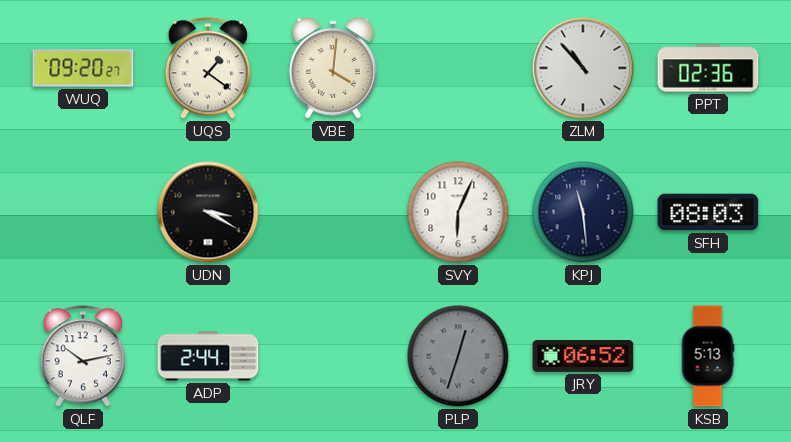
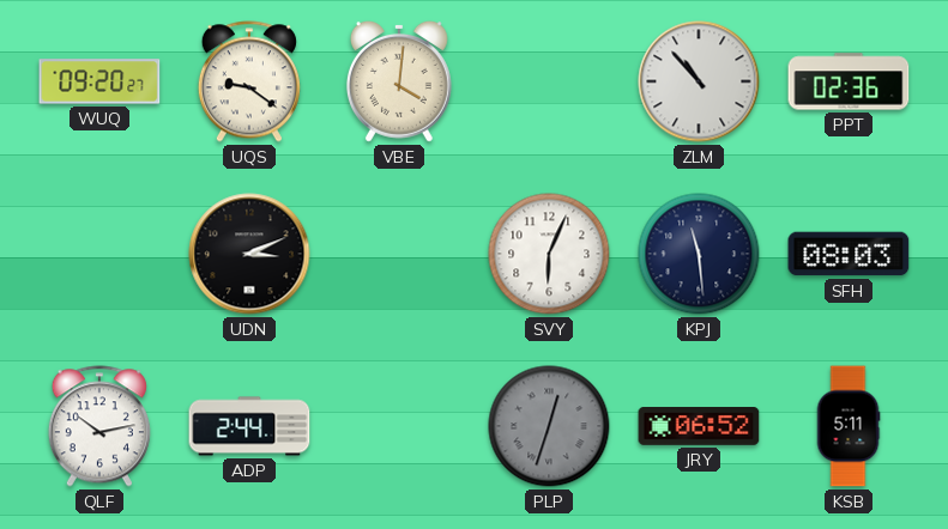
UQS: 1:21 -> 9:21
UDN: 3:20 -> 3:11
KSB: 5:13 -> 5:11
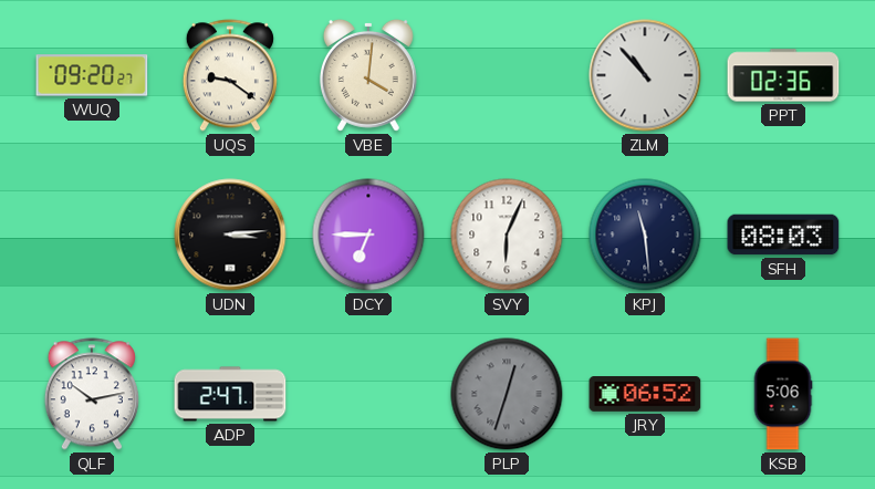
UDN: 3:11 -> 3:14
DCY: none -> 6:45
ADP: 2:44 -> 2:47
KSB: 5:11 -> 5:06
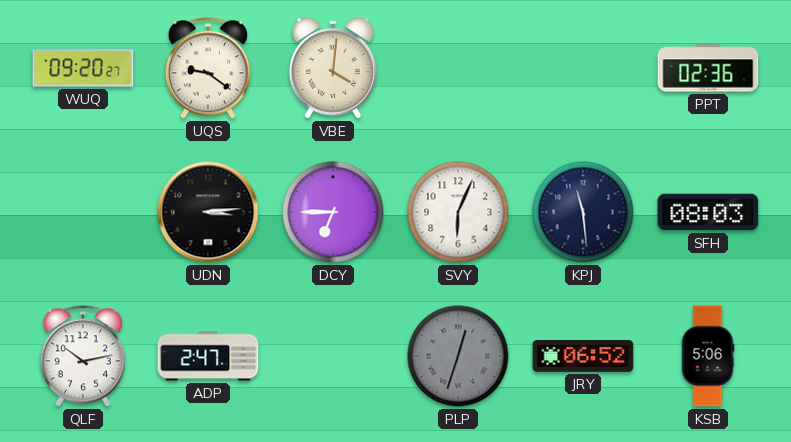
ZLM: 10:53 -> none
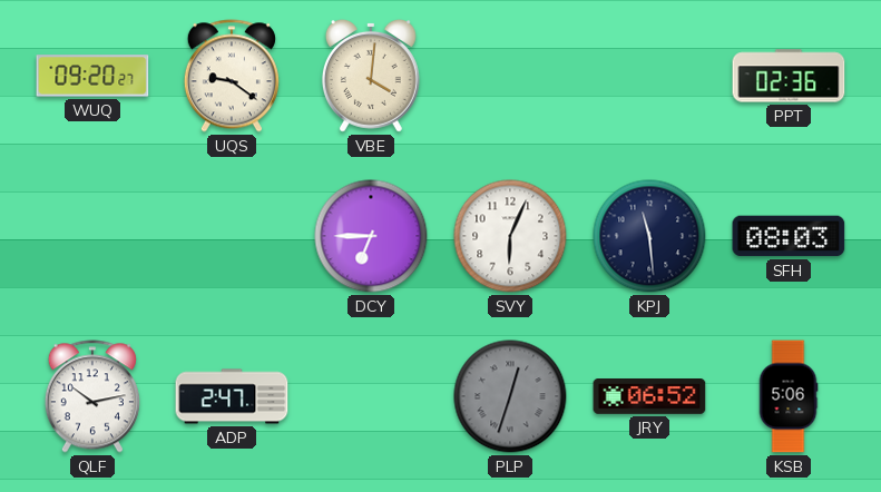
UDN: 3:14 -> none
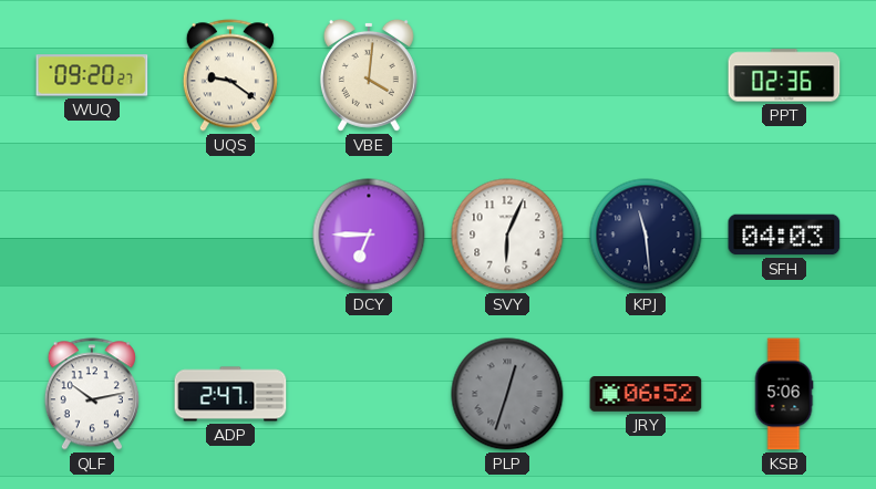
SFH: 08:03 -> 04:03
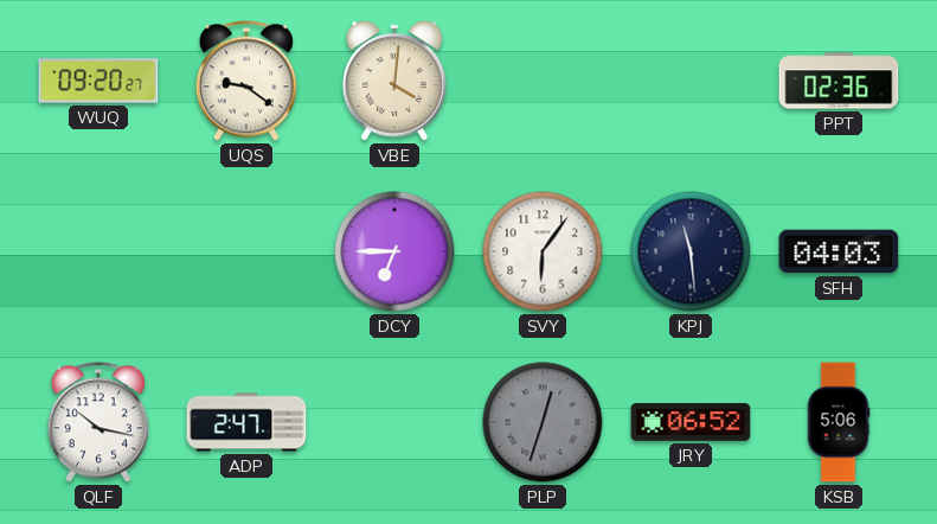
SVY: 6:04 -> 6:06
QLF: 10:13 -> 10:17
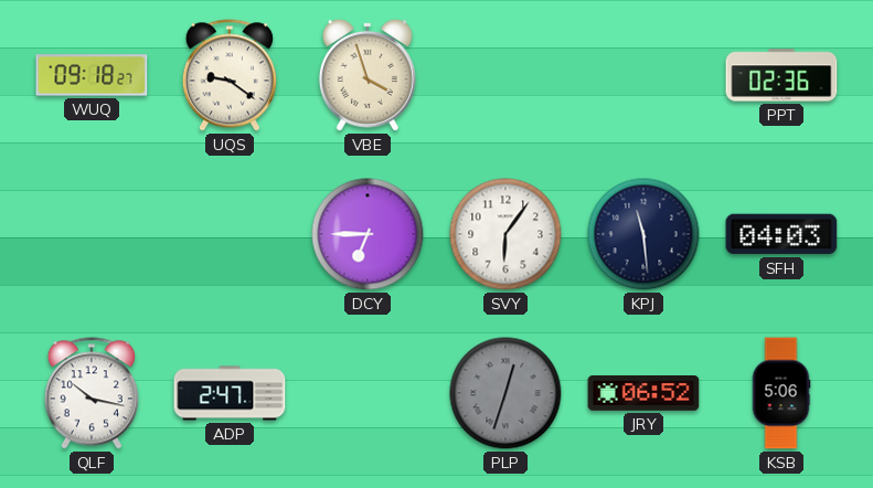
WUQ: 09:20 -> 09:18
VBE: 4:01 -> 3:57
